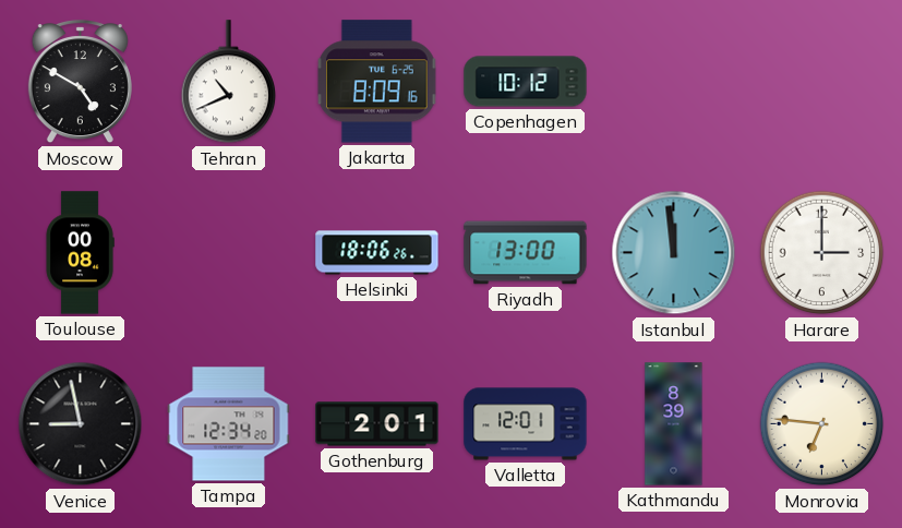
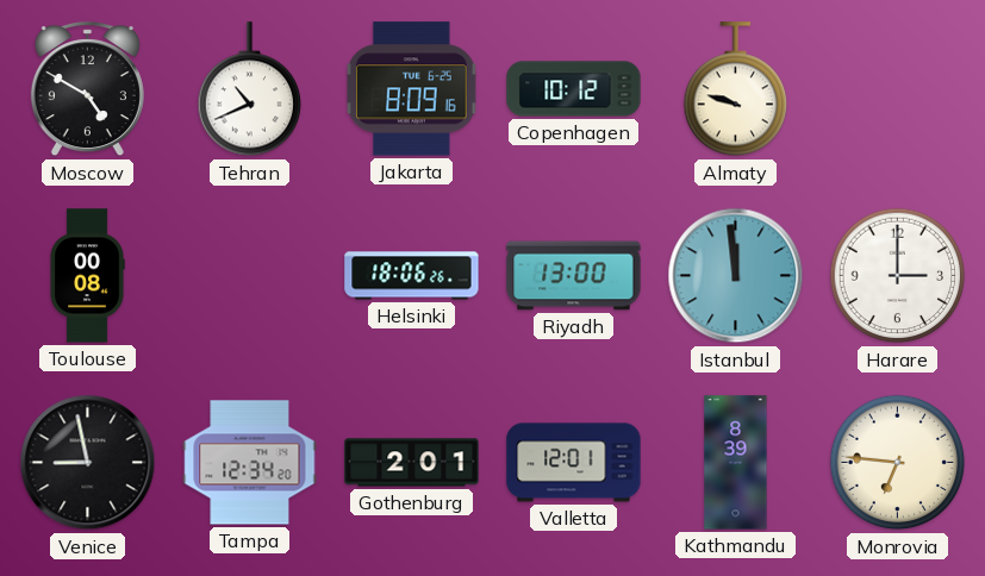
Almaty: none -> 9:48
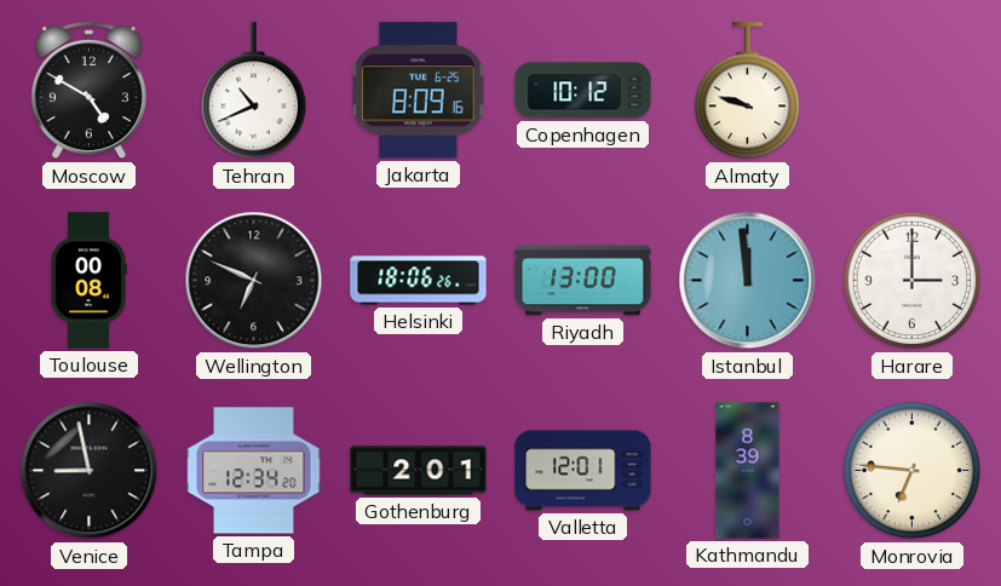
Wellington: none -> 6:49
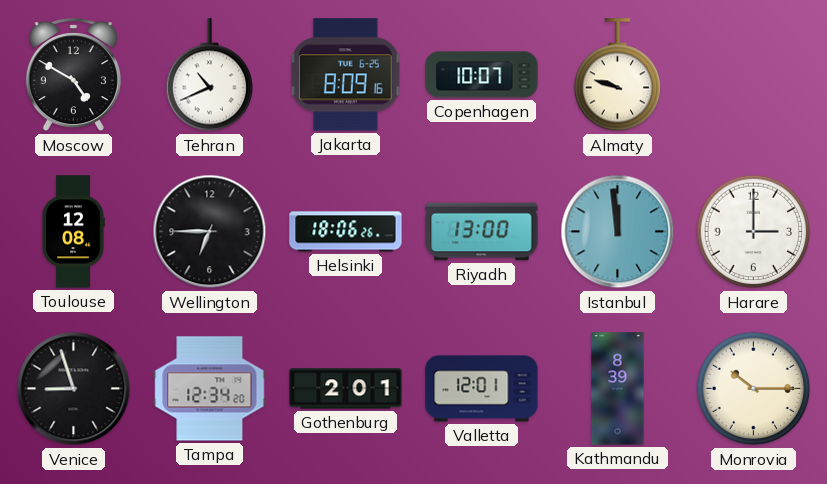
Copenhagen: 10:12 -> 10:07
Toulouse: 00:08 -> 12:08
Wellington: 6:49 -> 6:45
Venice: 8:58 -> 8:57
Monrovia: 6:46 -> 10:15
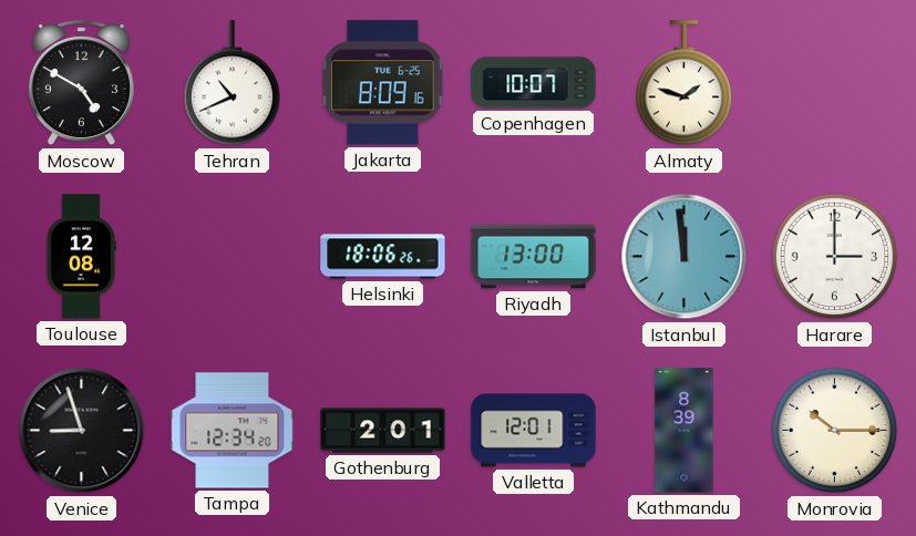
Almaty: 9:48 -> 1:48
Wellington: 6:45 -> none
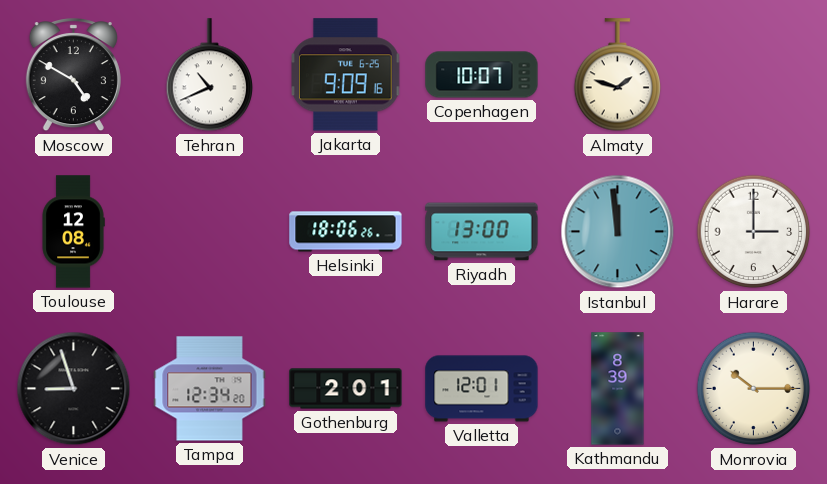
Jakarta: 8:09 -> 9:09
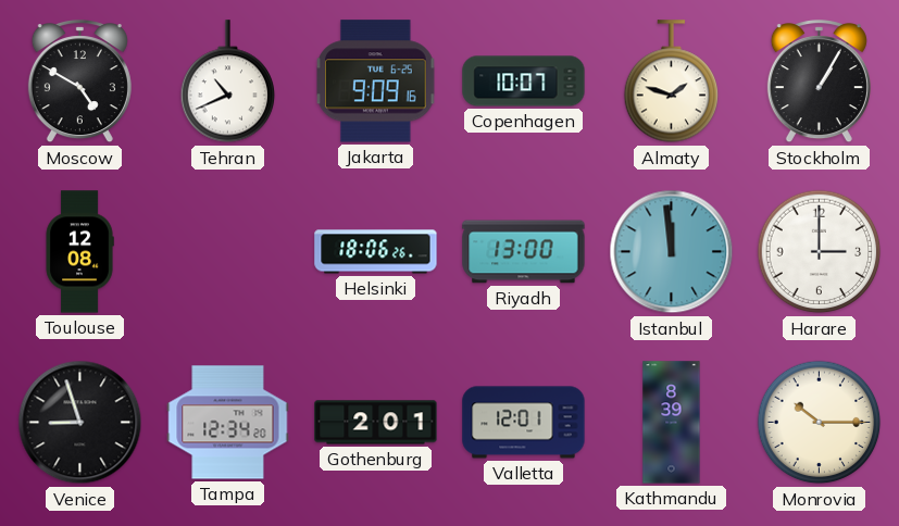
Stockholm: none -> 1:05
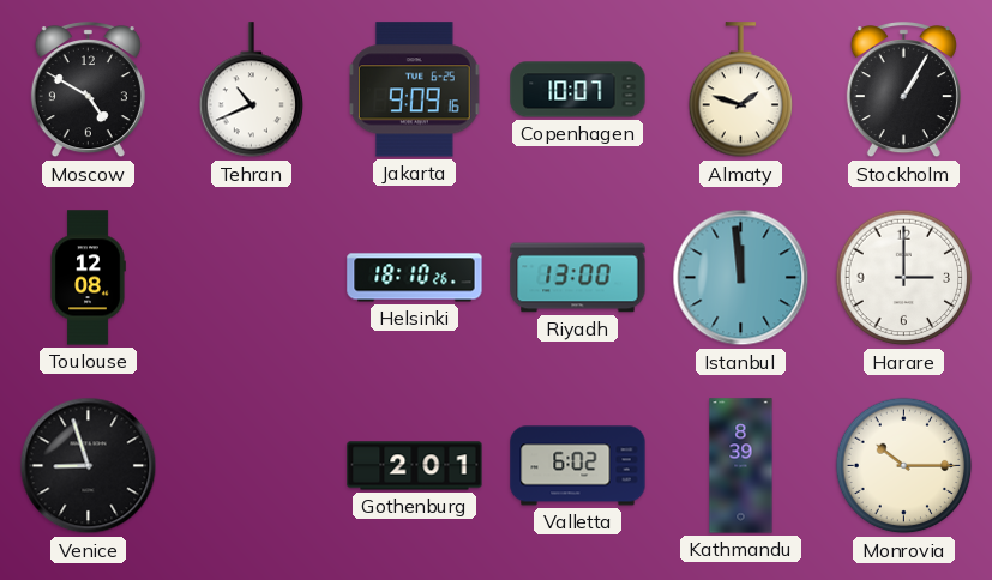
Helsinki: 18:06 -> 18:10
Tampa: 12:34 -> none
Valletta: 12:01 -> 6:02
